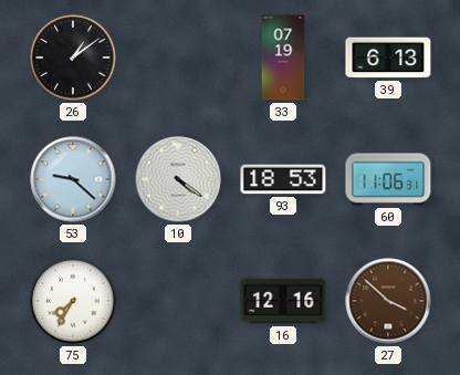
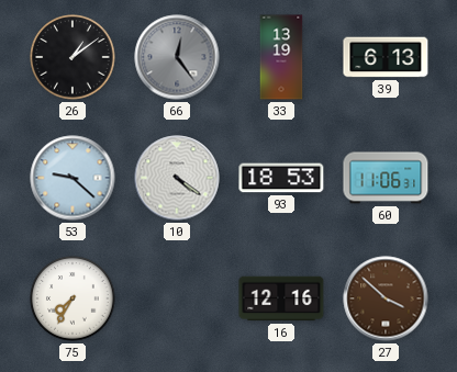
66: none -> 12:24
33: 07:19 -> 13:19
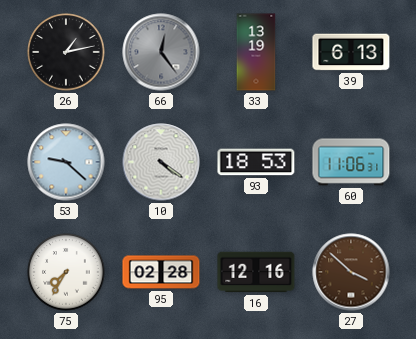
26: 1:09 -> 1:13
95: none -> 02:28
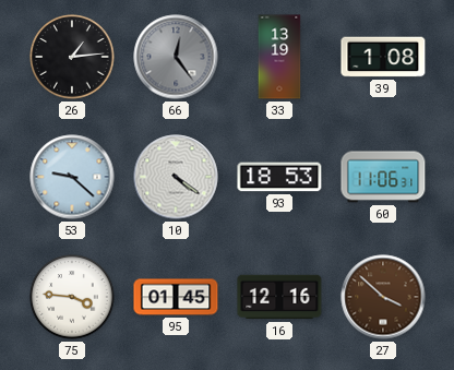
26: 1:13 -> 1:14
39: 6:13 -> 1:08
75: 7:35 -> 3:46
95: 02:28 -> 01:45
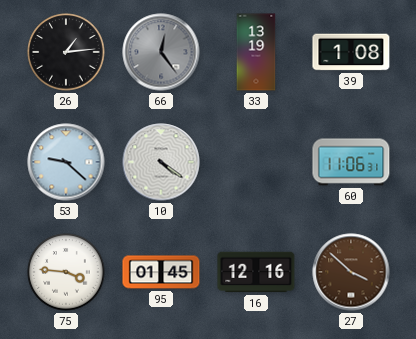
93: 18:53 -> none
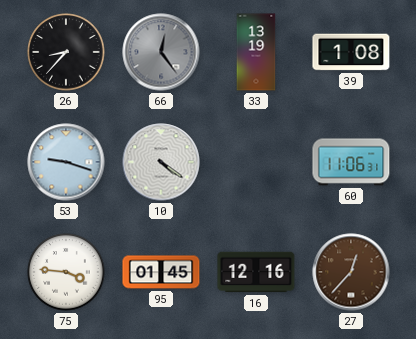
26: 1:14 -> 8:37
53: 9:22 -> 9:18
27: 3:52 -> 12:37
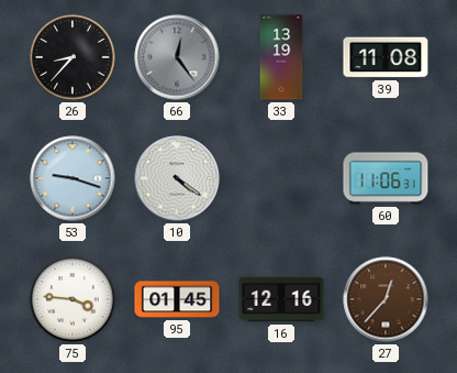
39: 1:08 -> 11:08
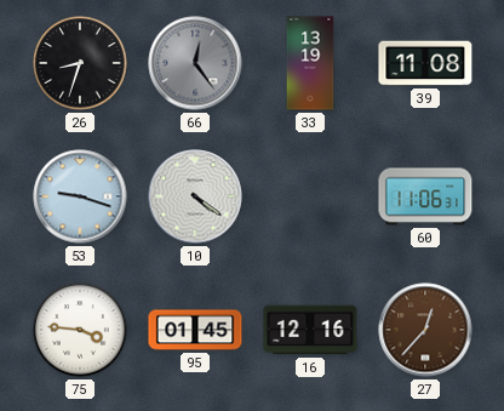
26: 8:37 -> 8:33
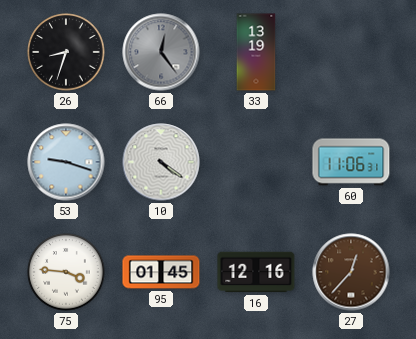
39: 11:08 -> none
